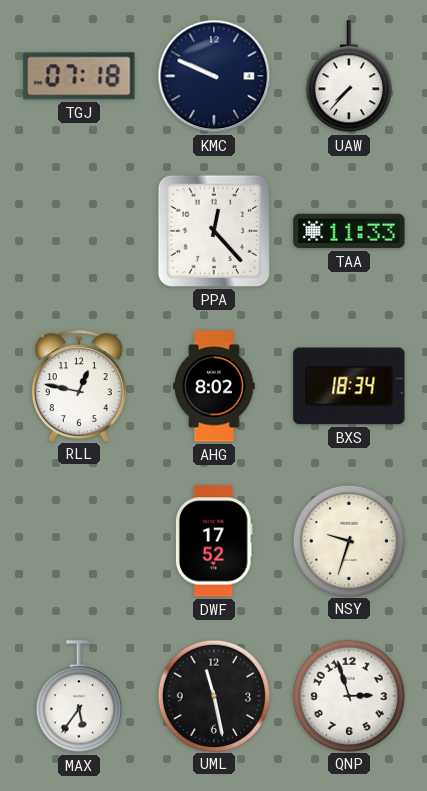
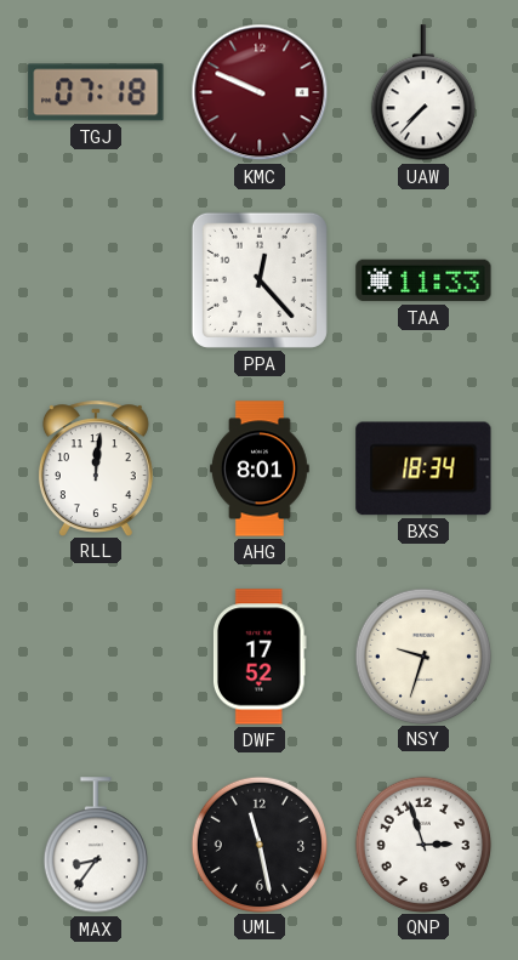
KMC dial: navy -> burgundy
RLL: 12:47 -> 12:01
AHG: 8:02 -> 8:01
MAX: 5:36 -> 8:36
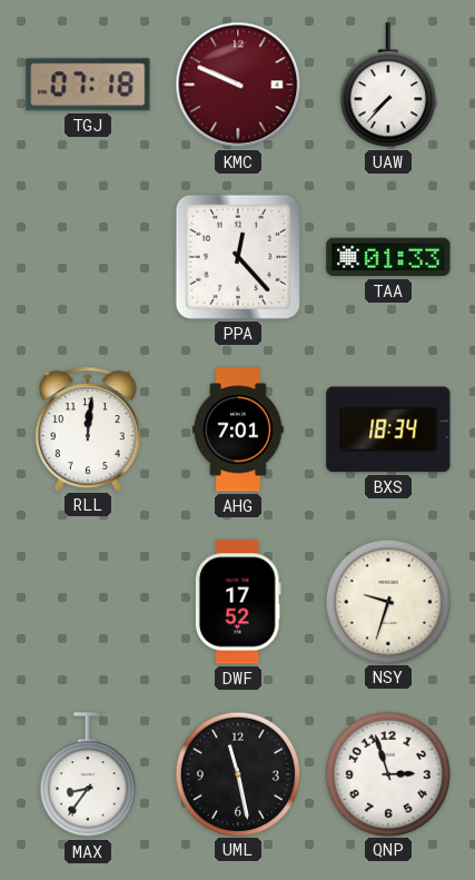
TAA: 11:33 -> 01:33
AHG: 8:01 -> 7:01
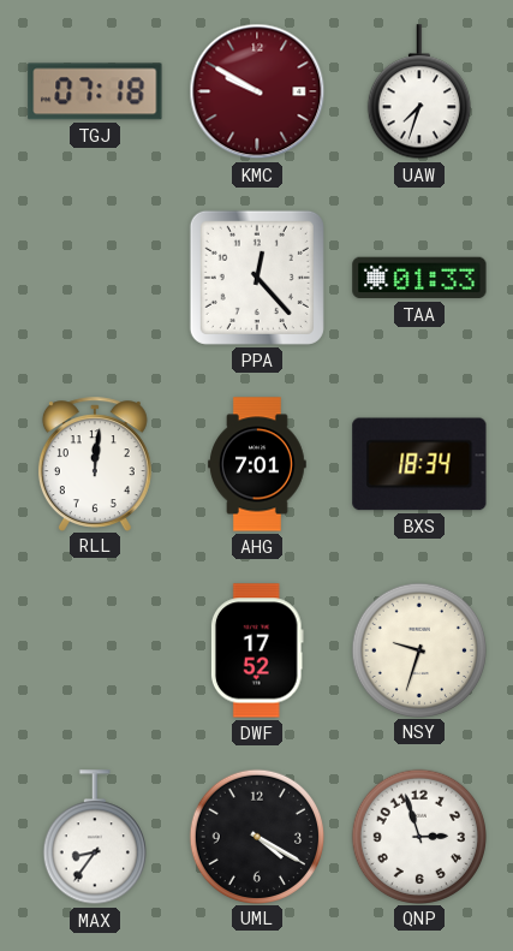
KMC: 9:49 -> 9:50
UAW: 7:37 -> 7:33
UML: 11:28 -> 4:20
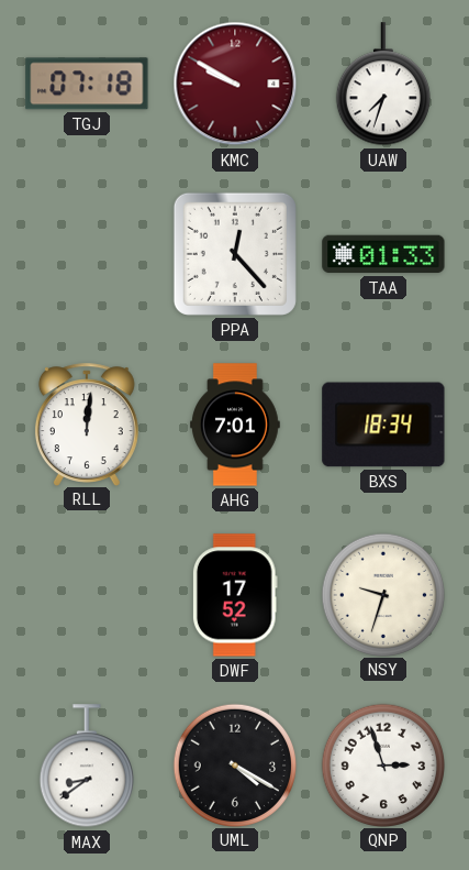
MAX: 8:36 -> 8:39
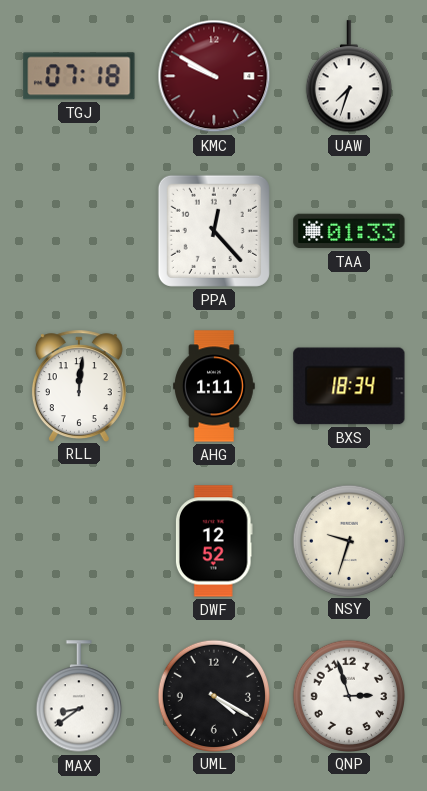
AHG: 7:01 -> 1:11
DWF: 17:52 -> 12:52
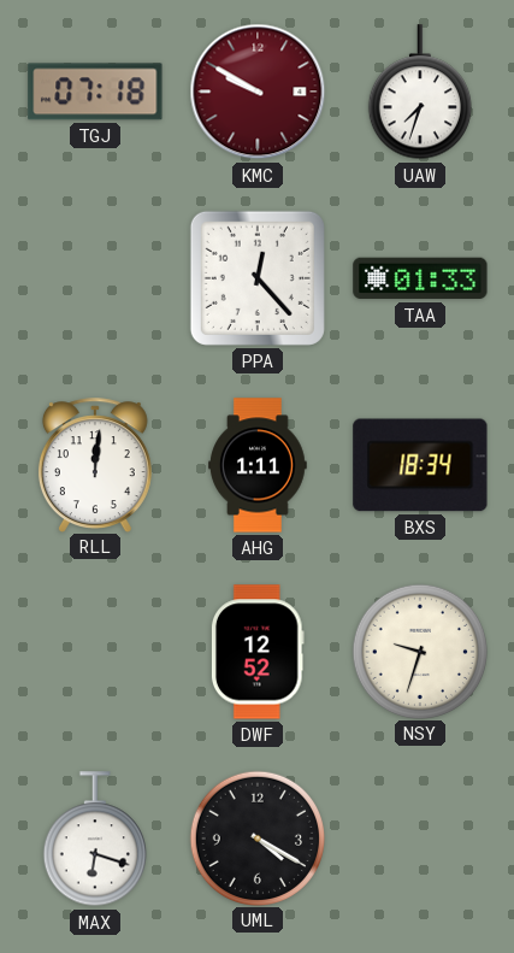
MAX: 8:39 -> 6:18
QNP: 2:57 -> none
